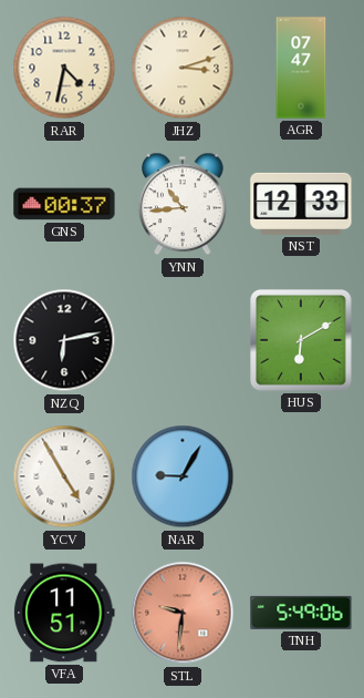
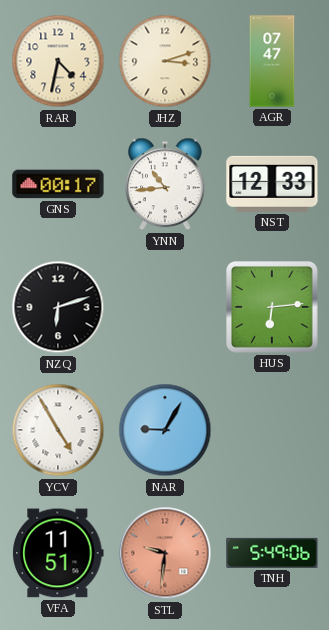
GNS: 00:37 -> 00:17
NZQ: 6:13 -> 6:12
HUS: 6:10 -> 6:14
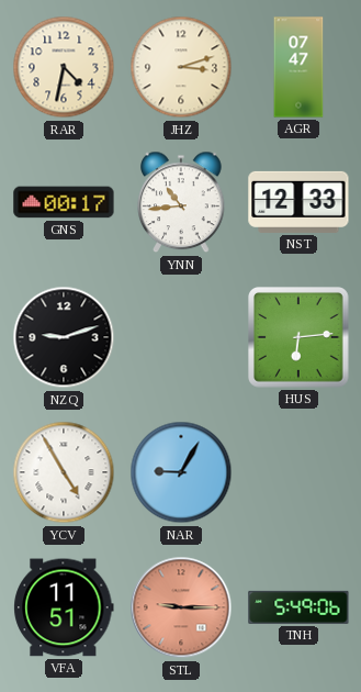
NZQ: 6:12 -> 9:12
STL: 9:31 -> 9:15
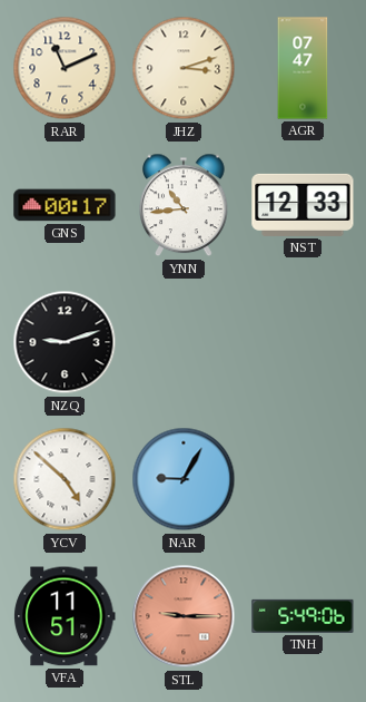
RAR: 4:32 -> 11:11
HUS: 6:14 -> none
YCV: 4:55 -> 4:52
